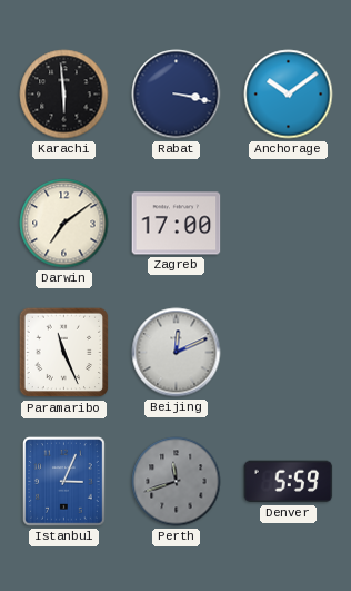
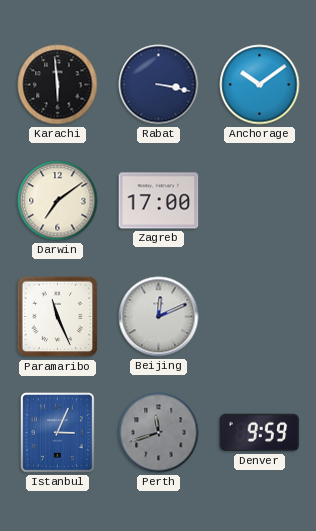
Denver: 5:59 -> 9:59
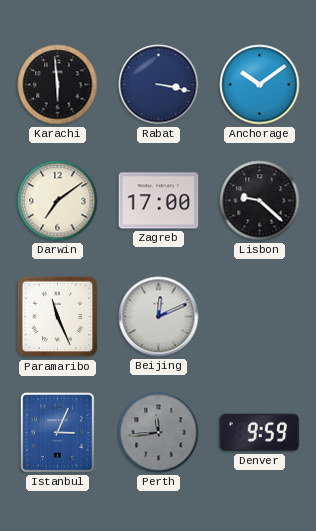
Lisbon: none -> 9:22
Perth: 11:42 -> 11:44
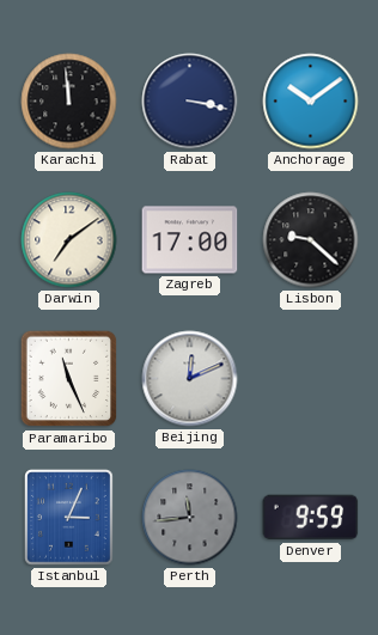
Karachi: 5:59 -> 11:59
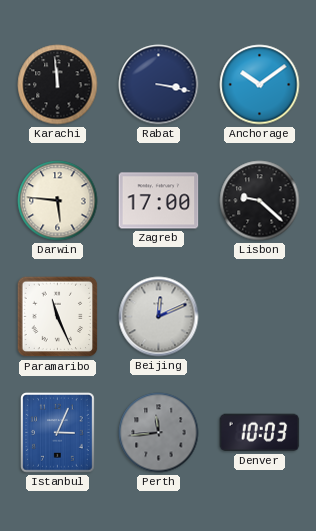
Darwin: 7:09 -> 5:46
Denver: 9:59 -> 10:03
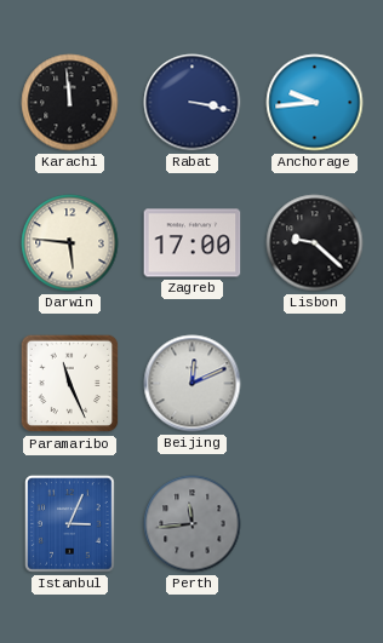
Anchorage: 10:09 -> 9:44
Denver: 10:03 -> none
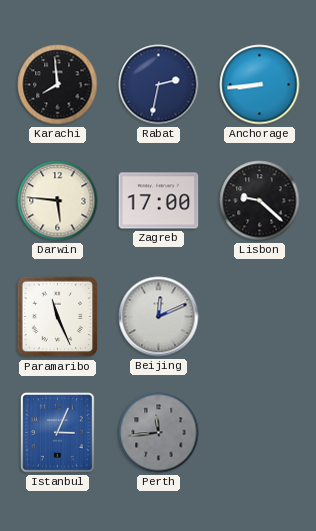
Karachi: 11:59 -> 7:59
Rabat: 3:17 -> 2:32
Anchorage: 9:44 -> 8:44
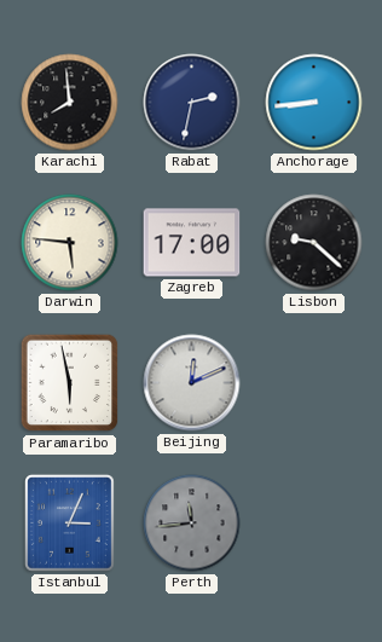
Paramaribo: 11:26 -> 5:58
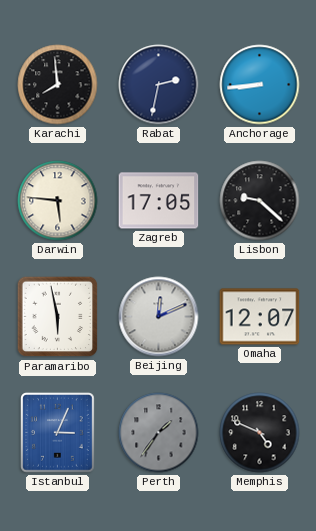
Zagreb: 17:00 -> 17:05
Omaha: none -> 12:07
Perth: 11:44 -> 1:36
Memphis: none -> 4:49
